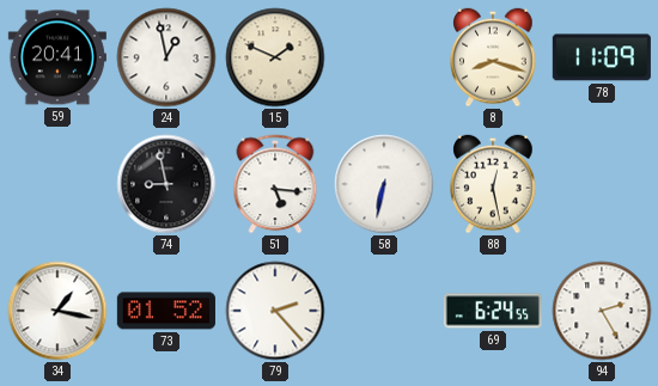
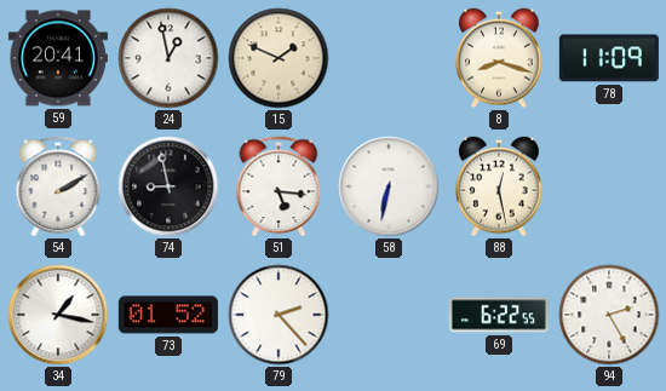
54: none -> 2:10
69: 6:24 -> 6:22
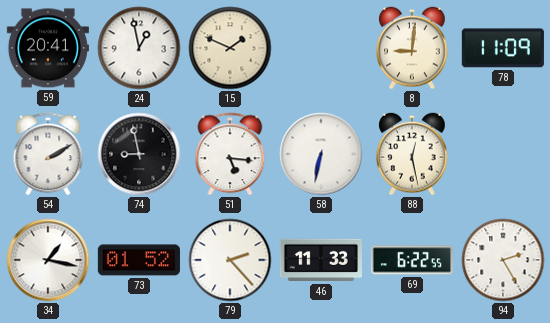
8: 8:18 -> 9:01
46: none -> 11:33
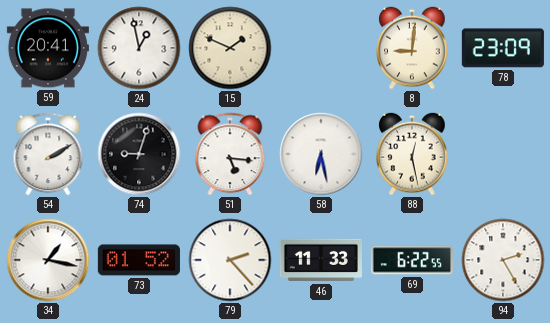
78: 11:09 -> 23:09
74: 8:58 -> 9:03
58: 6:32 -> 6:28
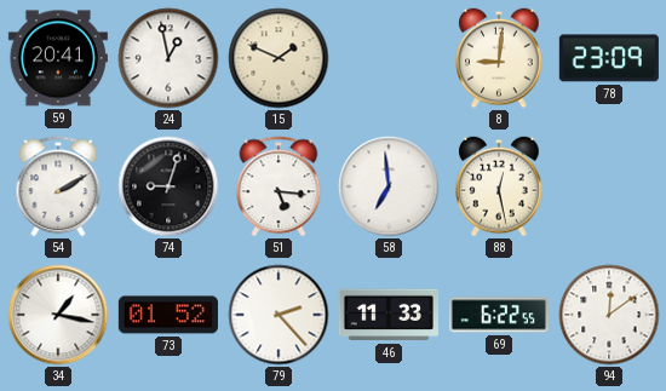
58: 6:28 -> 6:59
94: 2:25 -> 12:09
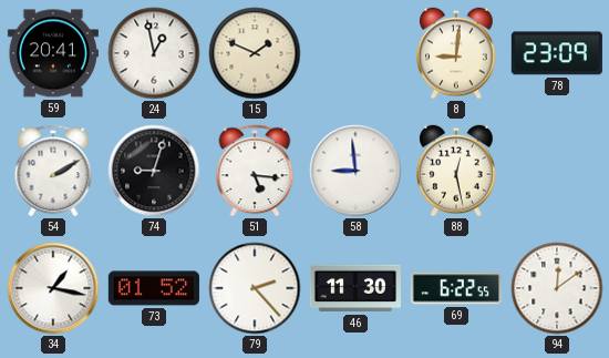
58: 6:59 -> 8:59
46: 11:33 -> 11:30
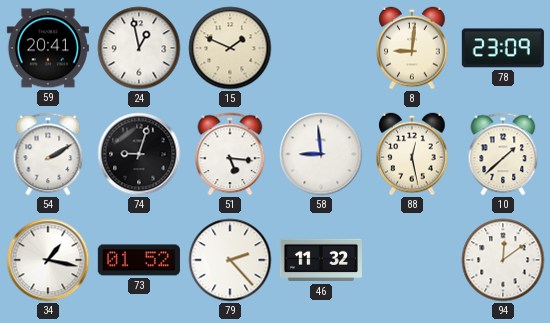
10: none -> 1:38
46: 11:30 -> 11:32
69: 6:22 -> none
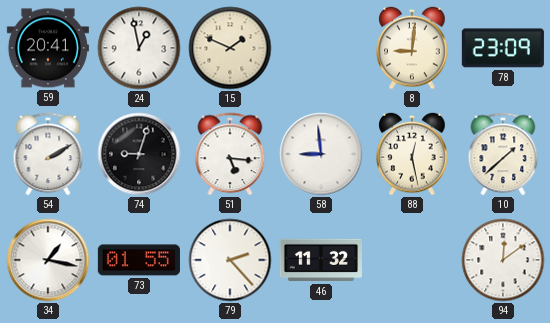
73: 01:52 -> 01:55
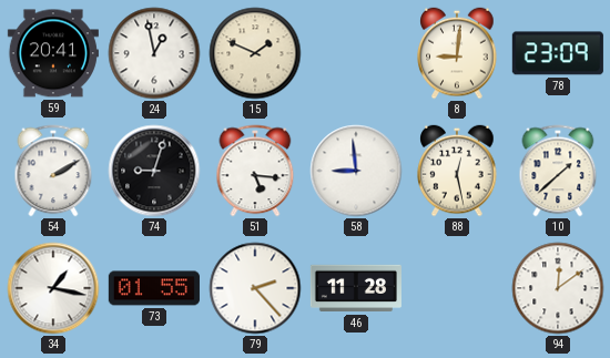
46: 11:32 -> 11:28
